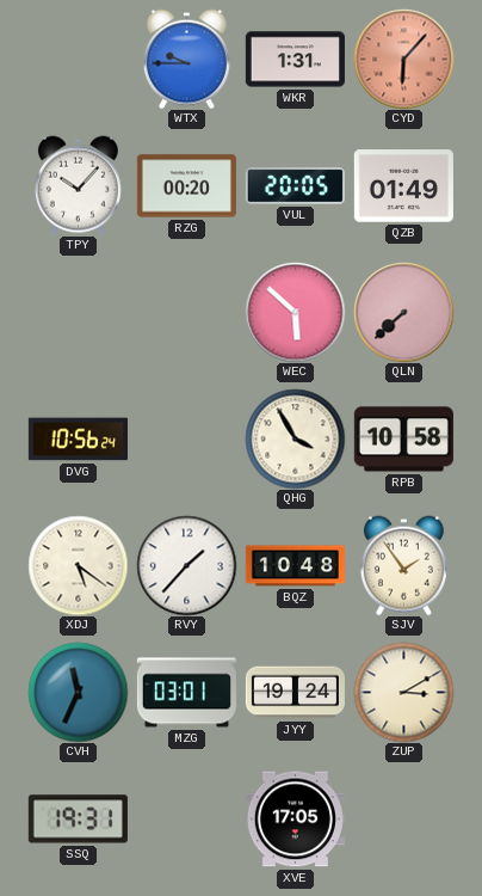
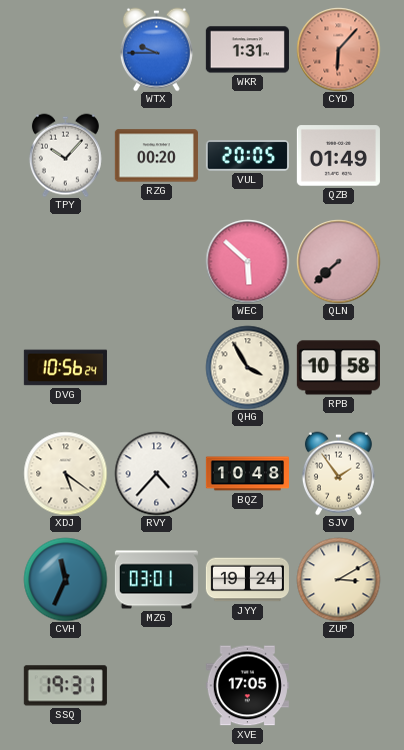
RVY: 1:37 -> 4:37
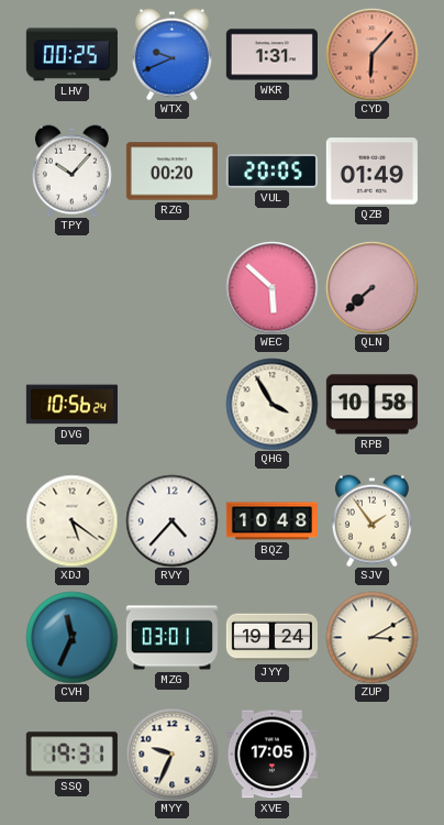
LHV: none -> 00:25
WTX: 9:45 -> 9:41
MYY: none -> 9:34
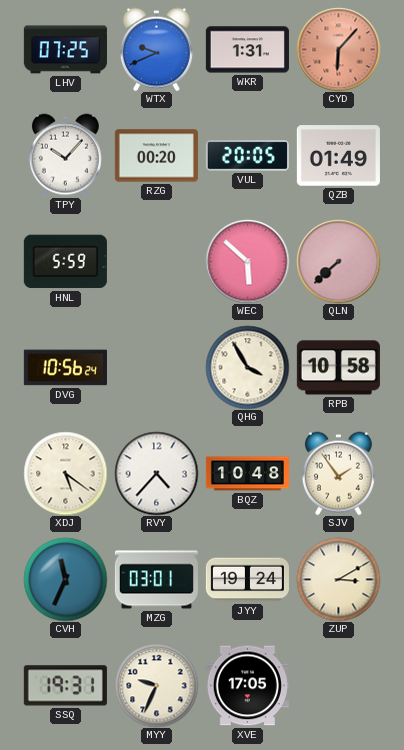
LHV: 00:25 -> 07:25
HNL: none -> 5:59
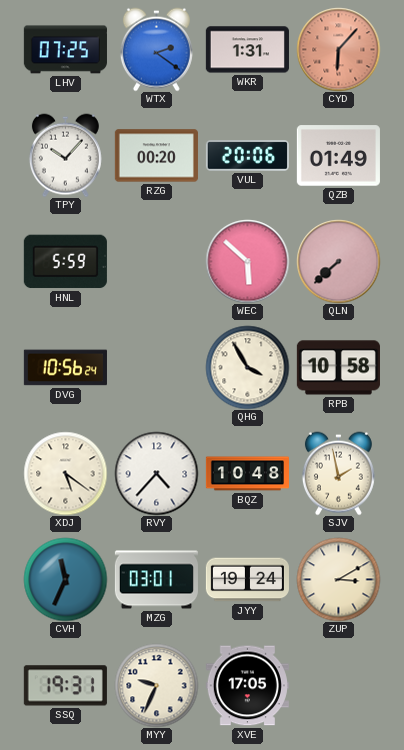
WTX: 9:41 -> 2:21
VUL: 20:05 -> 20:06
SJV: 1:54 -> 1:58
